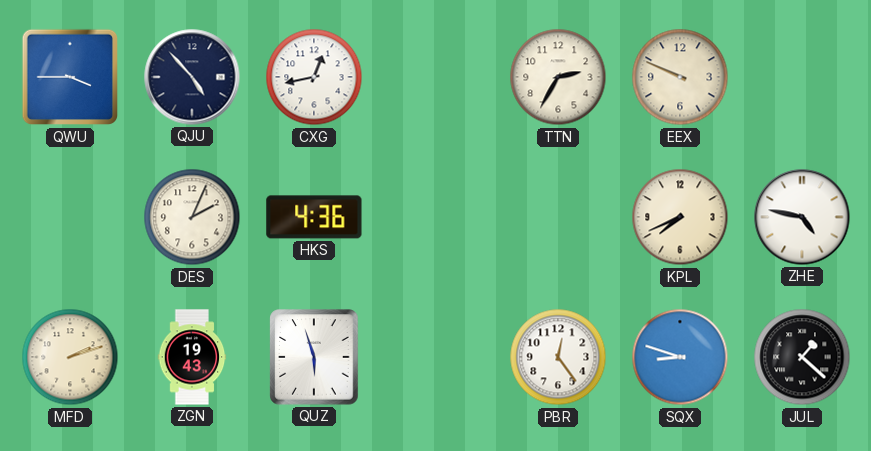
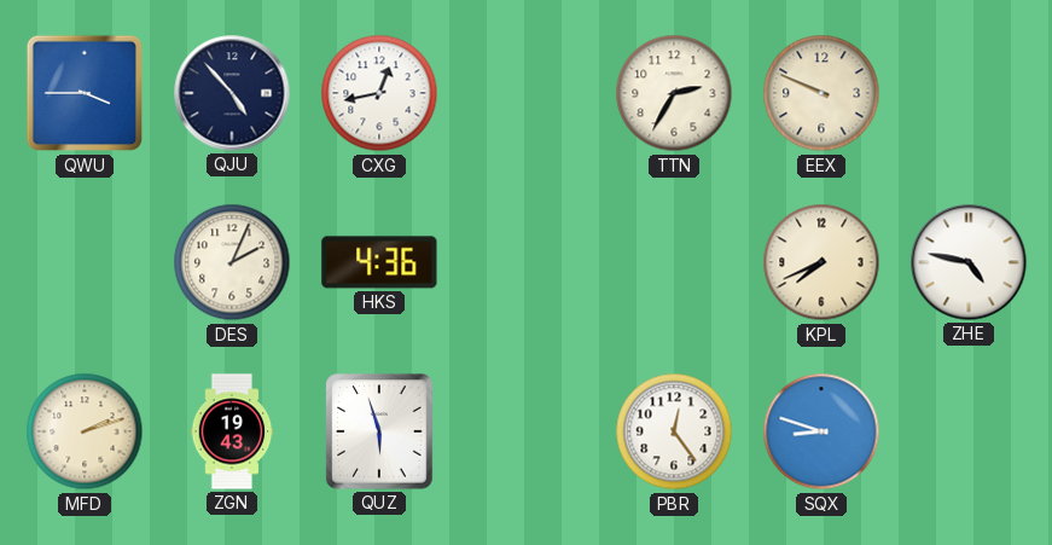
JUL: 1:22 -> none
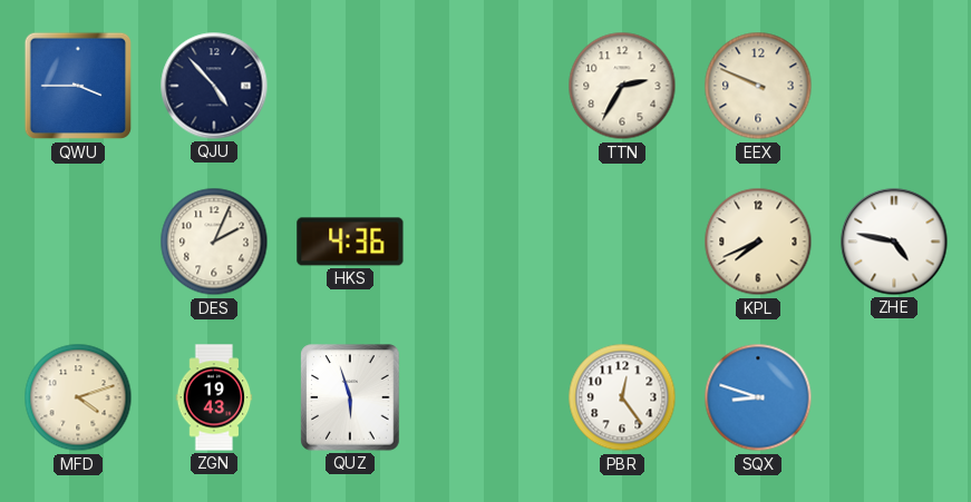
CXG: 12:43 -> none
MFD: 2:12 -> 4:12
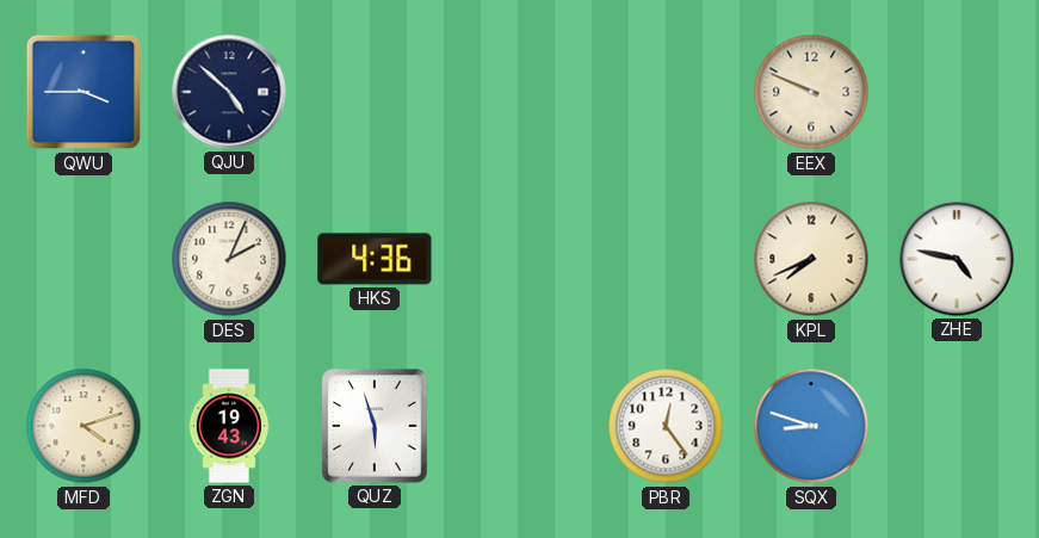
QJU: 4:53 -> 4:52
TTN: 2:35 -> none
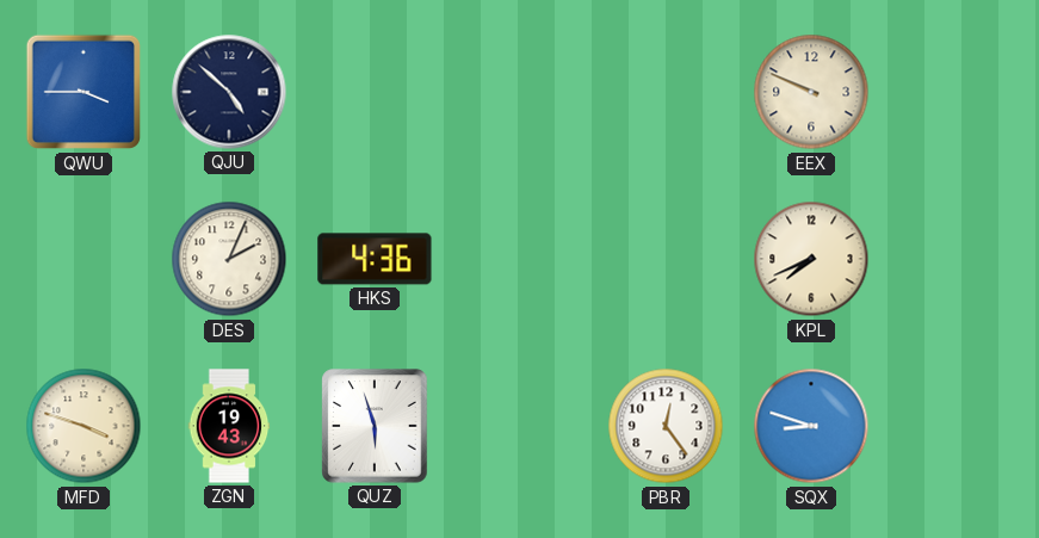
ZHE: 4:47 -> none
MFD: 4:12 -> 3:48
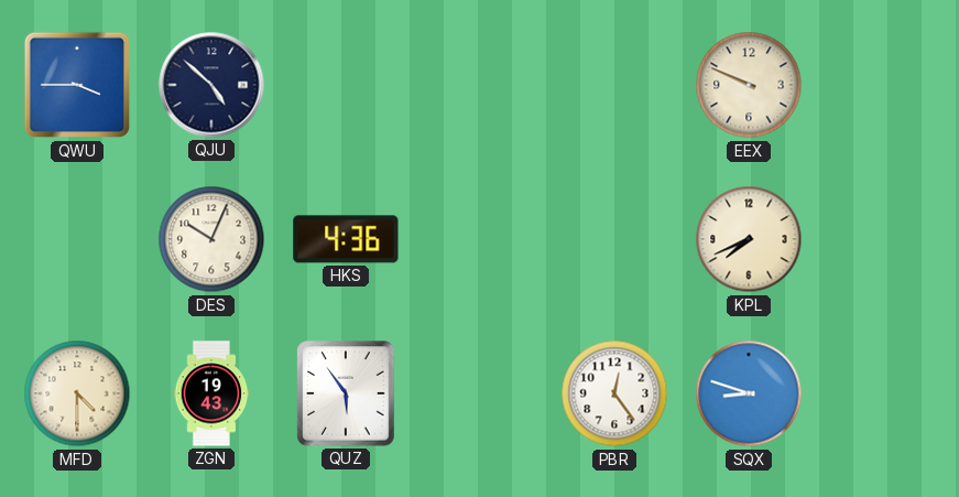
DES: 2:04 -> 10:04
MFD: 3:48 -> 4:30
QUZ: 5:57 -> 5:54
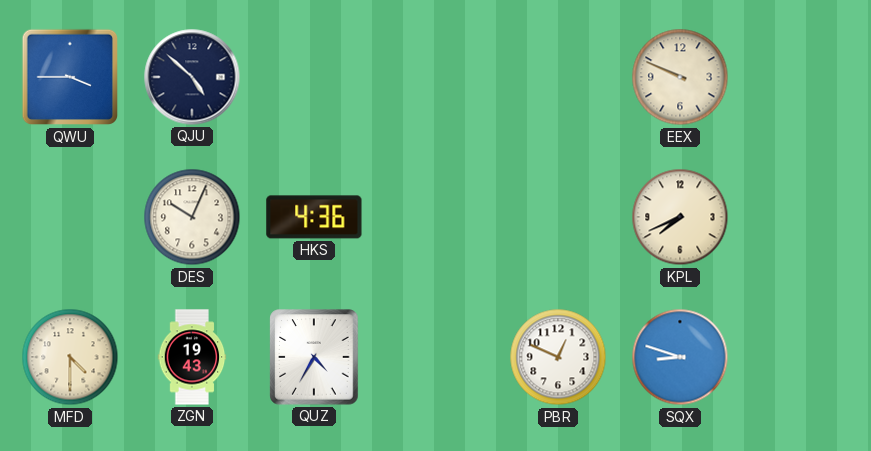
QUZ: 5:54 -> 4:35
PBR: 12:24 -> 12:49
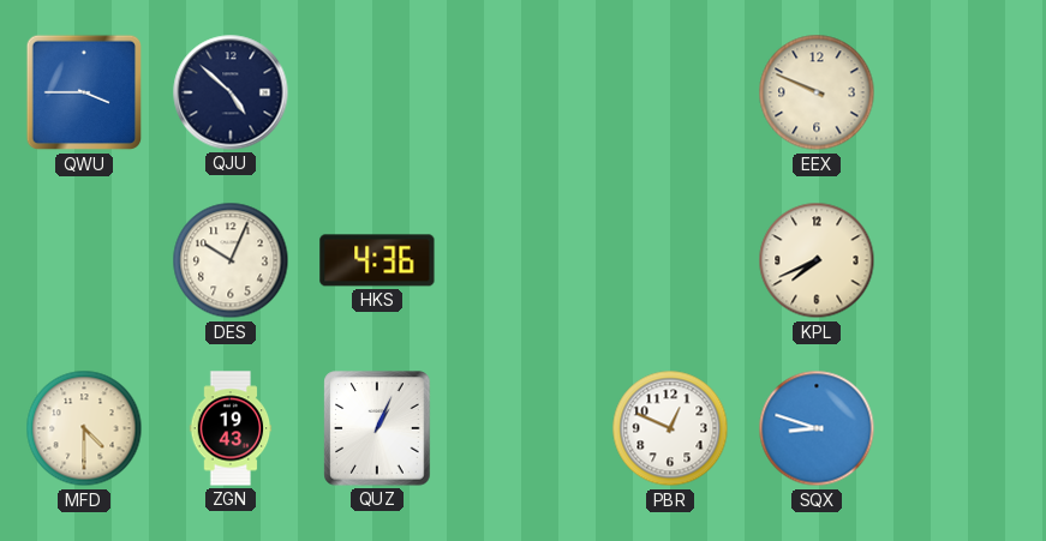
QUZ: 4:35 -> 1:04
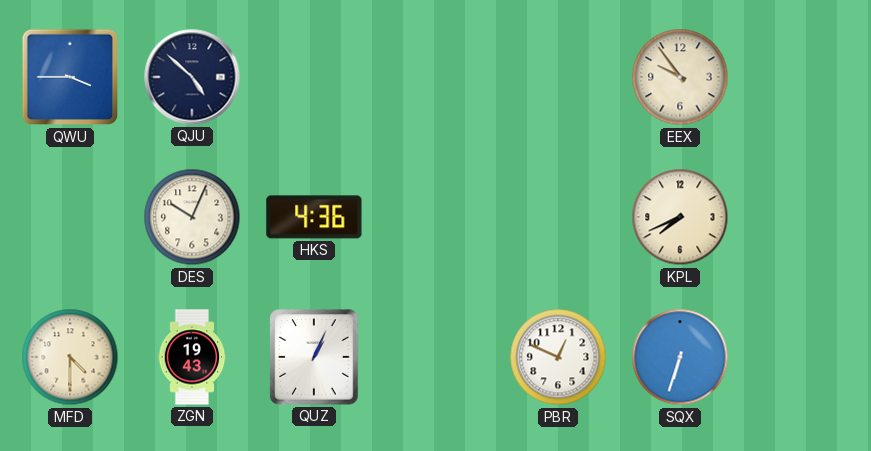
EEX: 9:49 -> 9:54
SQX: 8:48 -> 6:33
